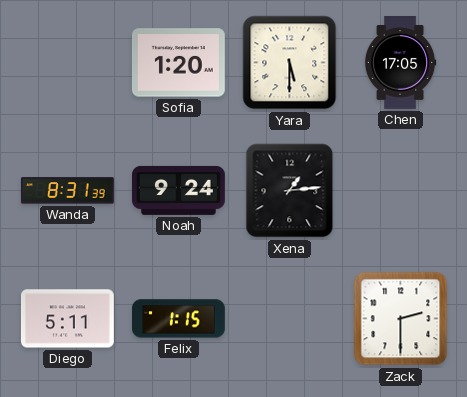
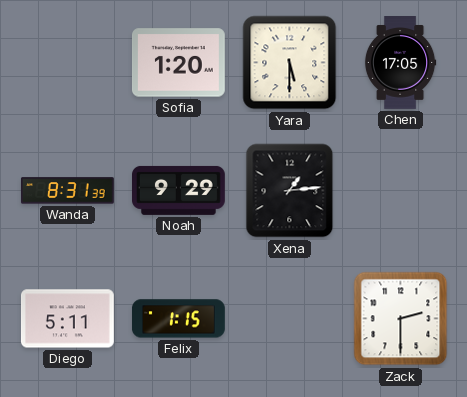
Noah: 9:24 -> 9:29
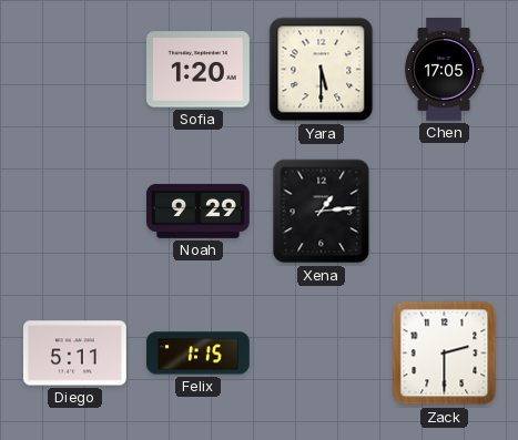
Wanda: 8:31 -> none
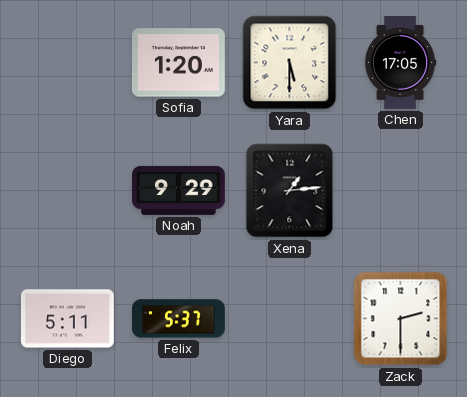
Felix: 1:15 -> 5:37
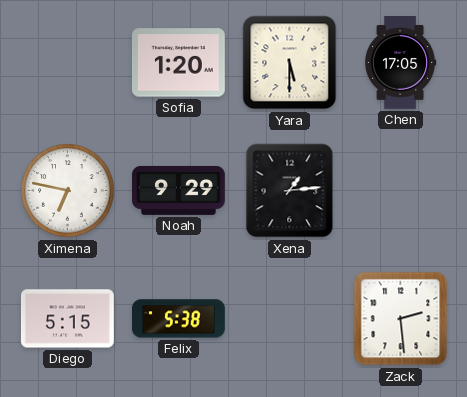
Ximena: none -> 6:47
Diego: 5:11 -> 5:15
Felix: 5:37 -> 5:38
Zack: 2:30 -> 2:29
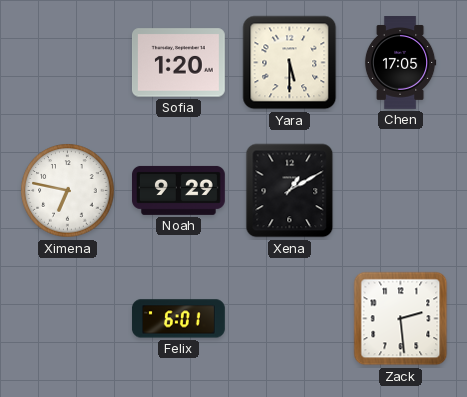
Xena: 1:14 -> 1:10
Diego: 5:15 -> none
Felix: 5:38 -> 6:01
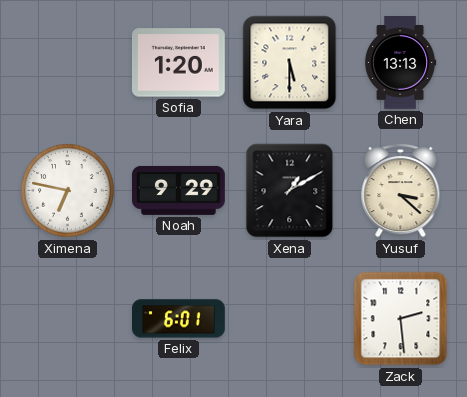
Chen: 17:05 -> 13:13
Yusuf: none -> 3:22
